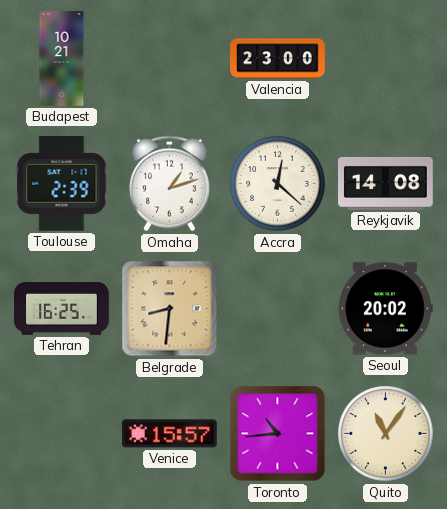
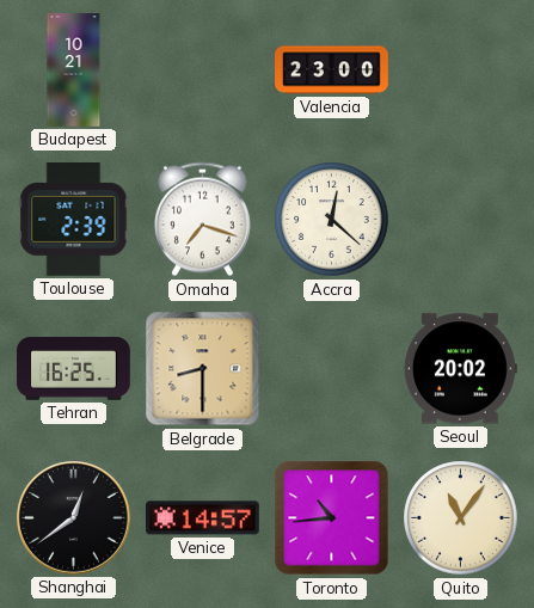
Omaha: 1:12 -> 7:18
Reykjavik: 14:08 -> none
Belgrade: 8:31 -> 8:30
Shanghai: none -> 12:39
Venice: 15:57 -> 14:57
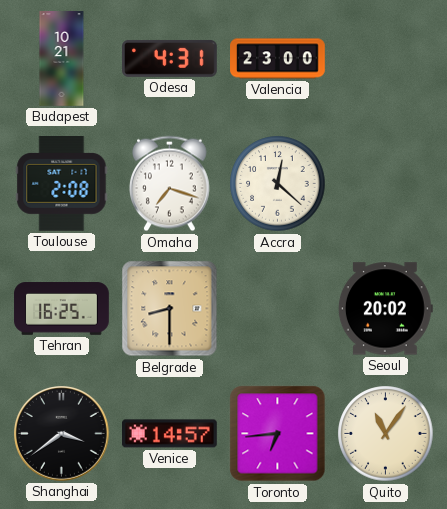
Odesa: none -> 4:31
Toulouse: 2:39 -> 2:08
Shanghai: 12:39 -> 3:39
Toronto: 10:44 -> 6:44
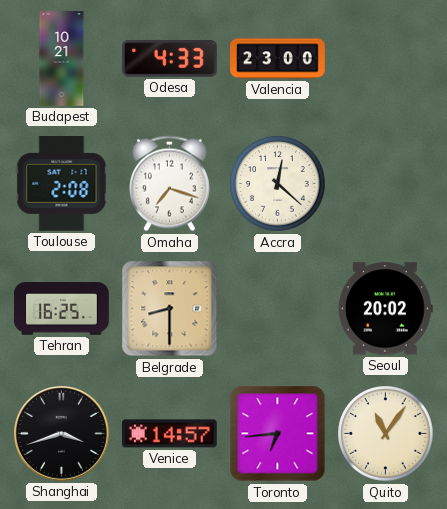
Odesa: 4:31 -> 4:33
Shanghai: 3:39 -> 3:42
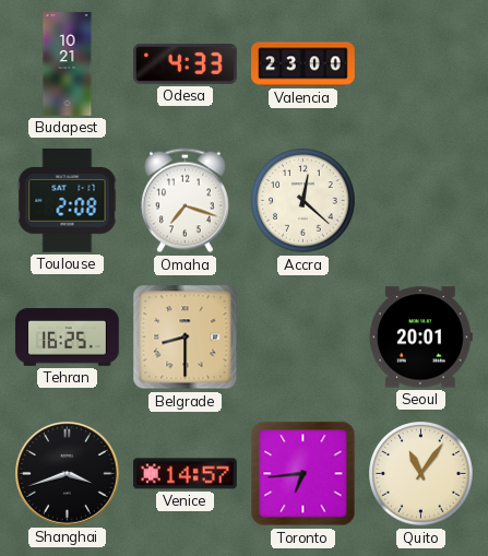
Seoul: 20:02 -> 20:01
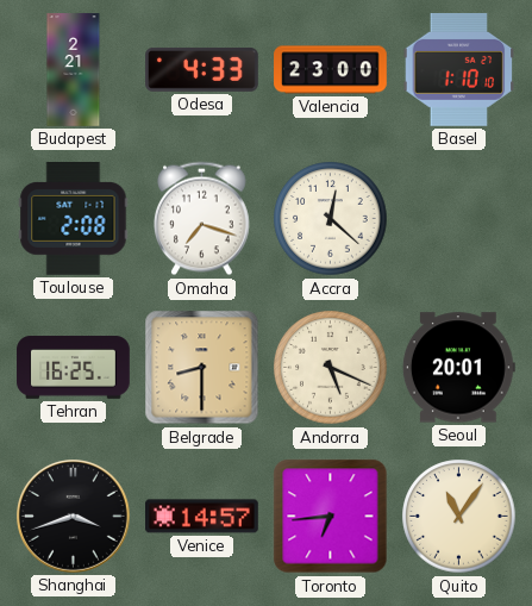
Budapest: 10:21 -> 2:21
Basel: none -> 1:10
Andorra: none -> 5:19
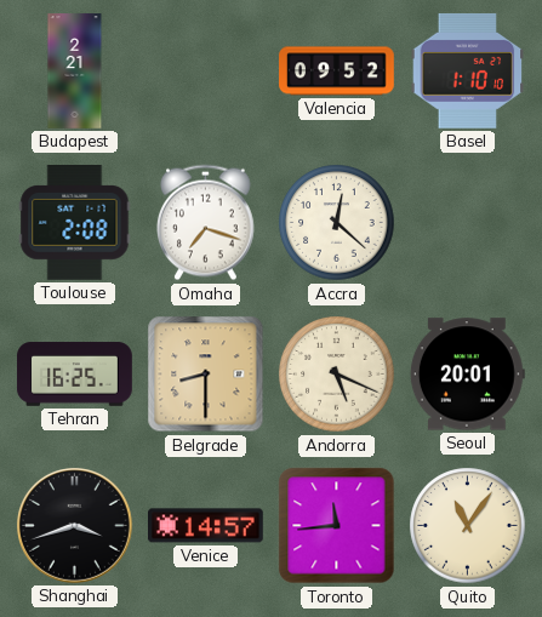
Odesa: 4:33 -> none
Valencia: 23:00 -> 09:52
Toronto: 6:44 -> 11:44
